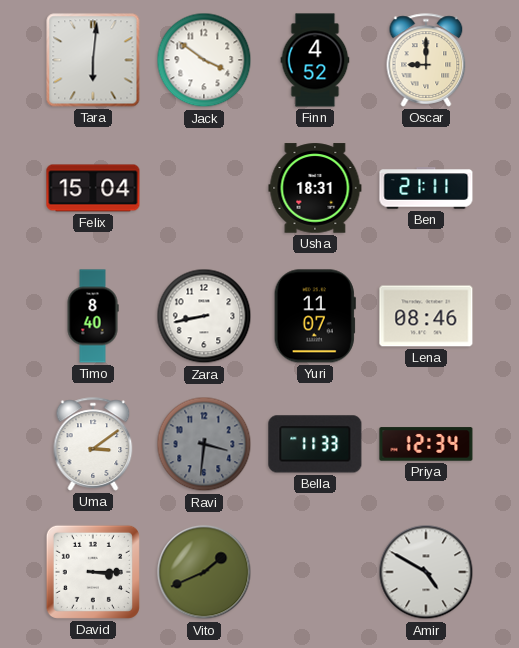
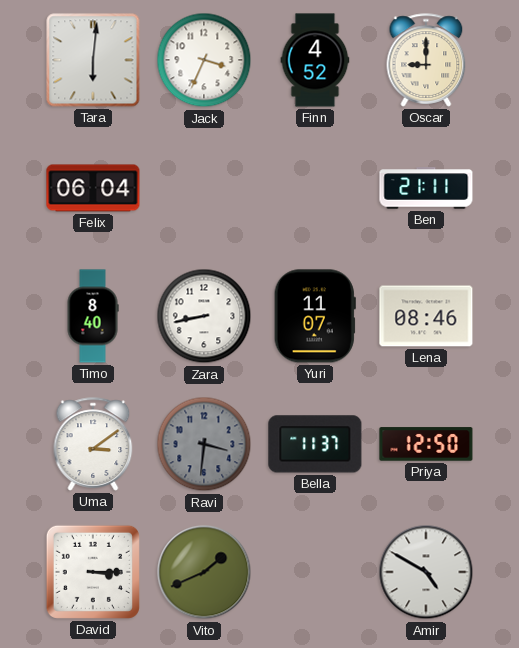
Jack: 3:51 -> 3:34
Felix: 15:04 -> 06:04
Usha: 18:31 -> none
Bella: 11:33 -> 11:37
Priya: 12:34 -> 12:50
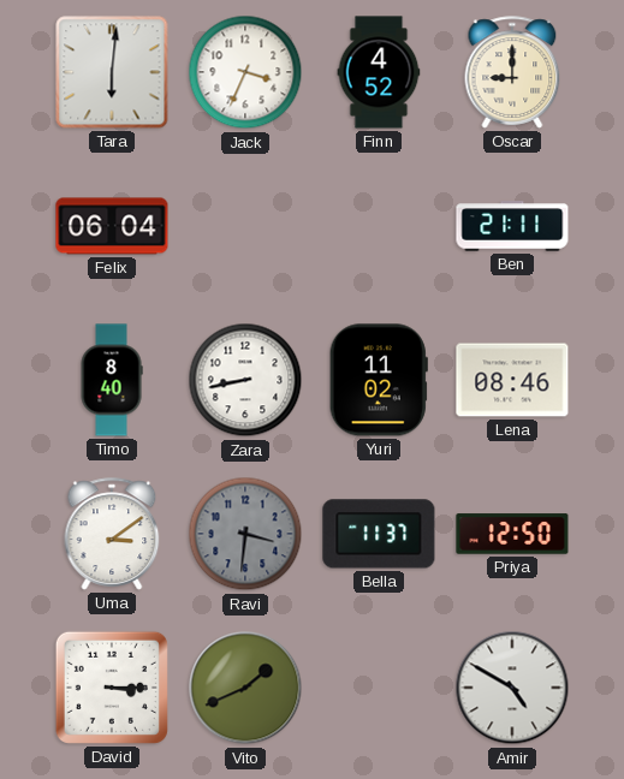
Yuri: 11:07 -> 11:02
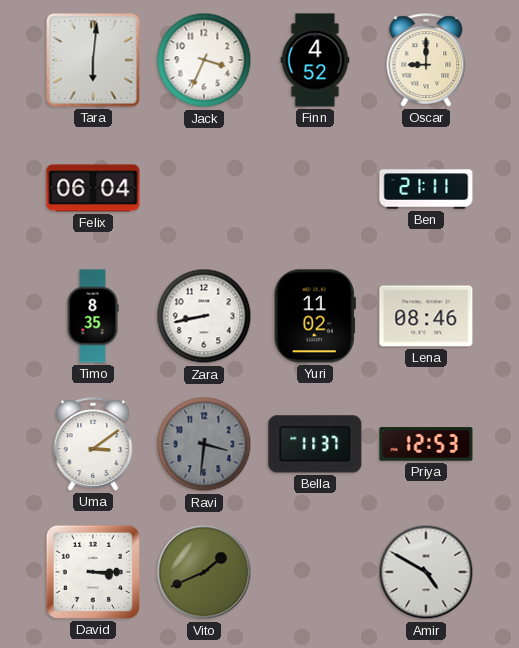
Timo: 8:40 -> 8:35
Priya: 12:50 -> 12:53
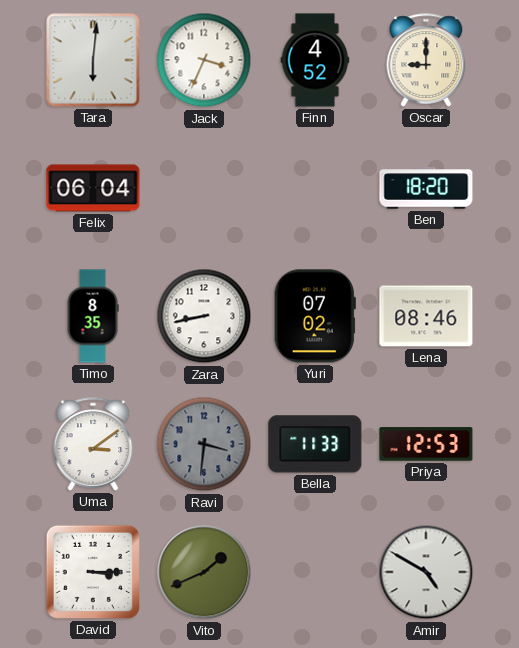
Ben: 21:11 -> 18:20
Yuri: 11:02 -> 07:02
Bella: 11:37 -> 11:33
